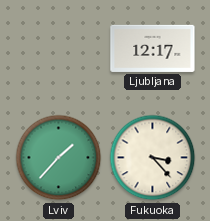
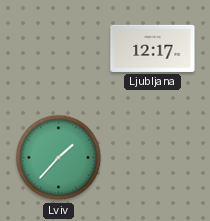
Fukuoka: 3:23 -> none
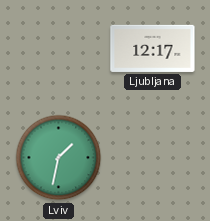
Lviv: 1:37 -> 1:32
